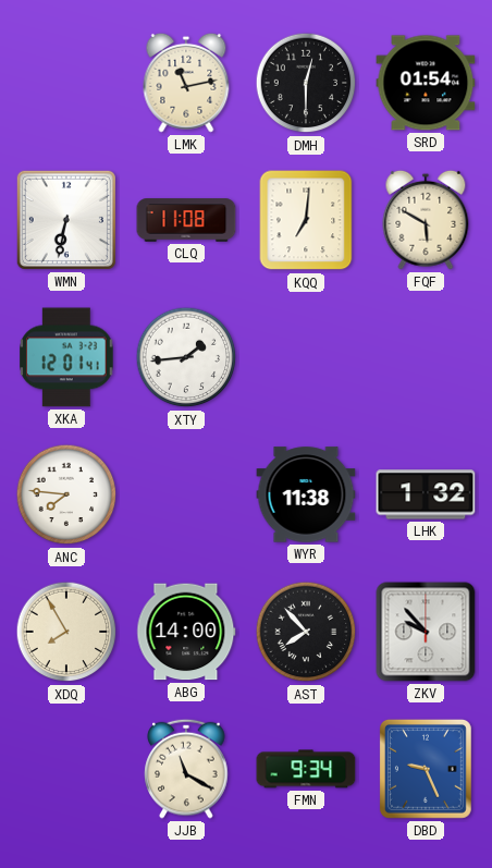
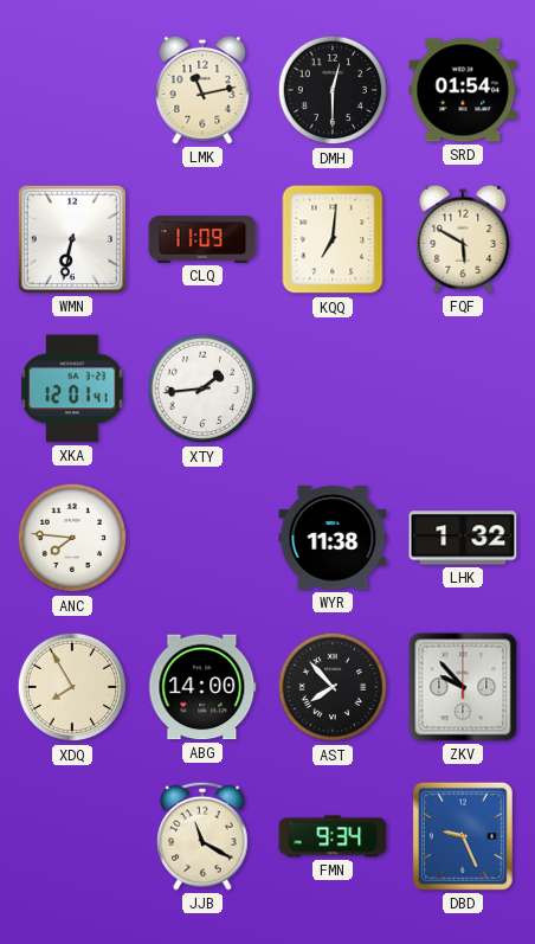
CLQ: 11:08 -> 11:09
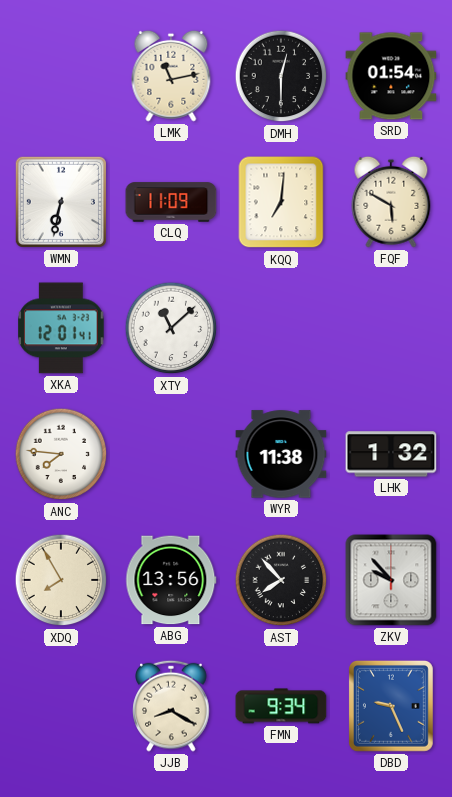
XTY: 1:44 -> 11:08
ABG: 14:00 -> 13:56
JJB: 11:20 -> 8:20
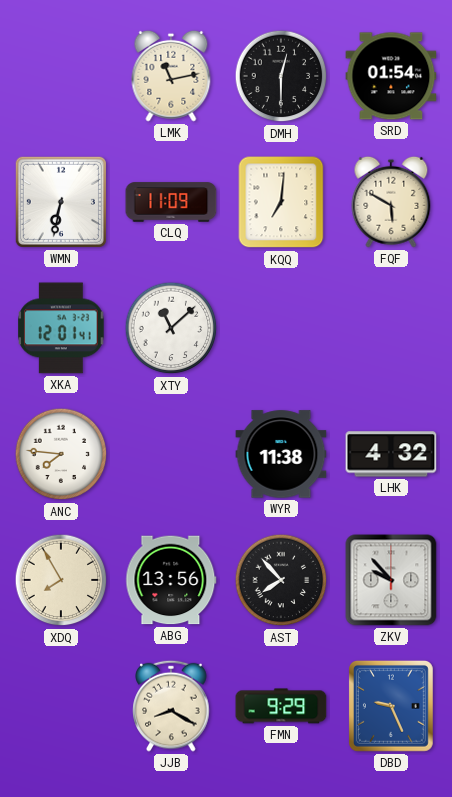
LHK: 1:32 -> 4:32
FMN: 9:34 -> 9:29
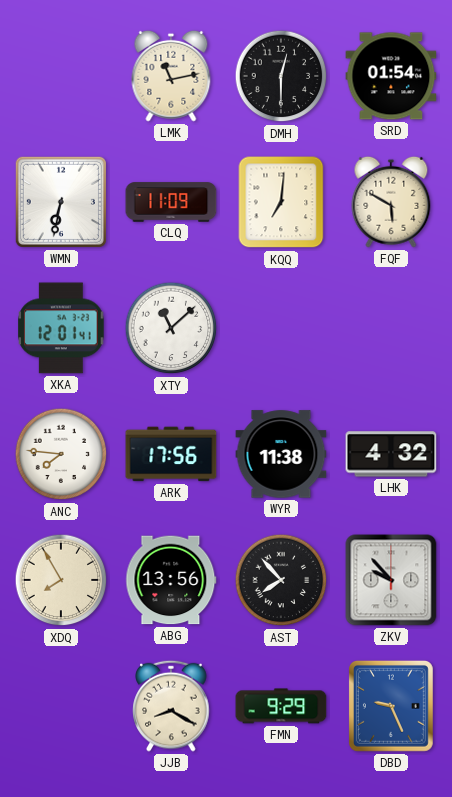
ARK: none -> 17:56
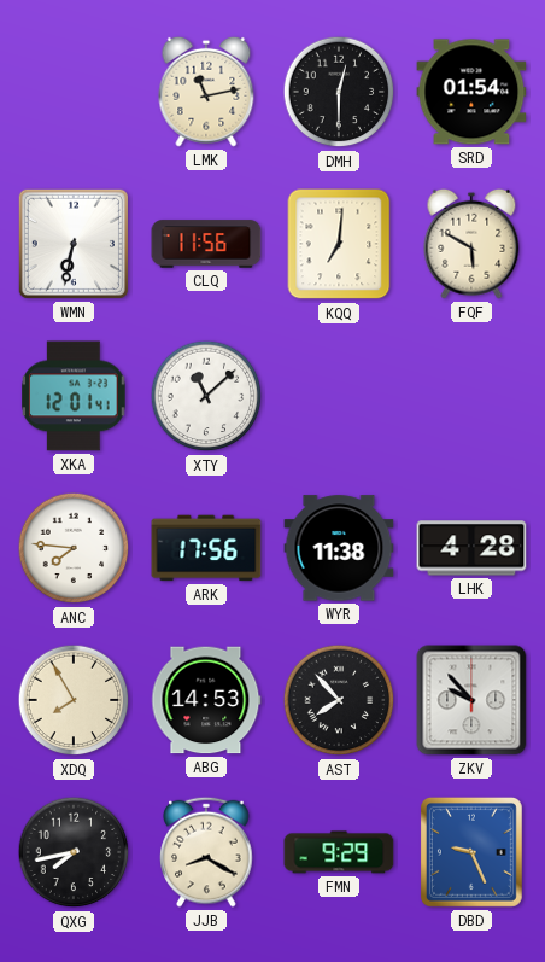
CLQ: 11:09 -> 11:56
LHK: 4:32 -> 4:28
ABG: 13:56 -> 14:53
QXG: none -> 7:43
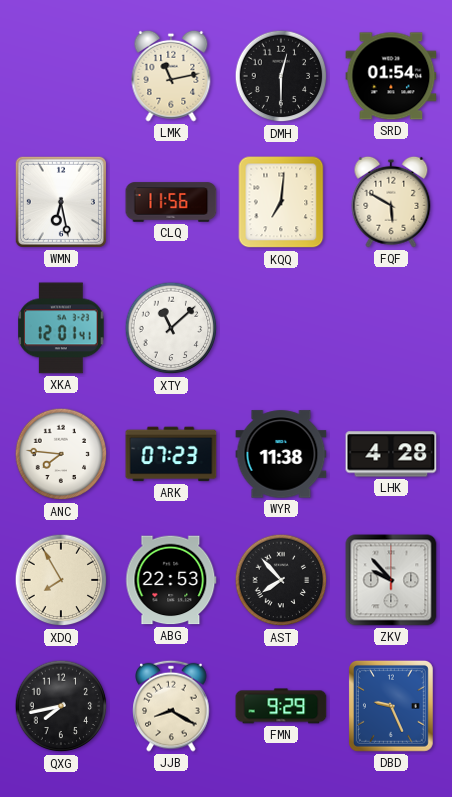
WMN: 6:32 -> 6:28
ARK: 17:56 -> 07:23
ABG: 14:53 -> 22:53
